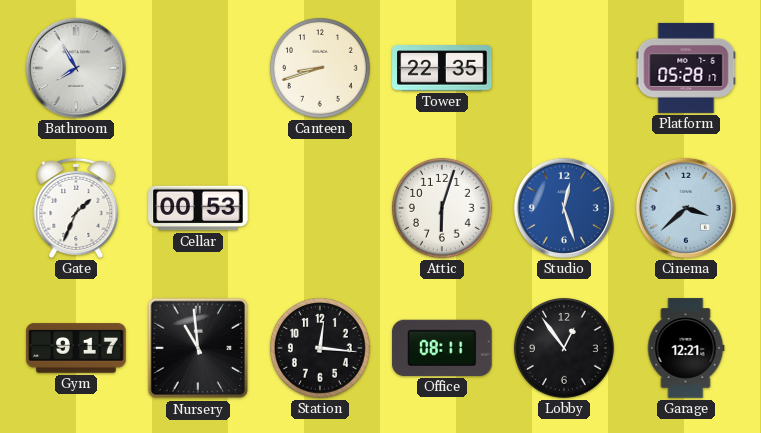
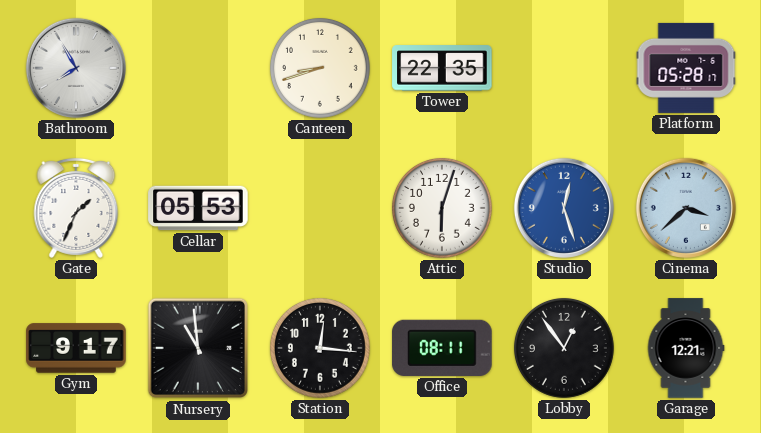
Cellar: 00:53 -> 05:53
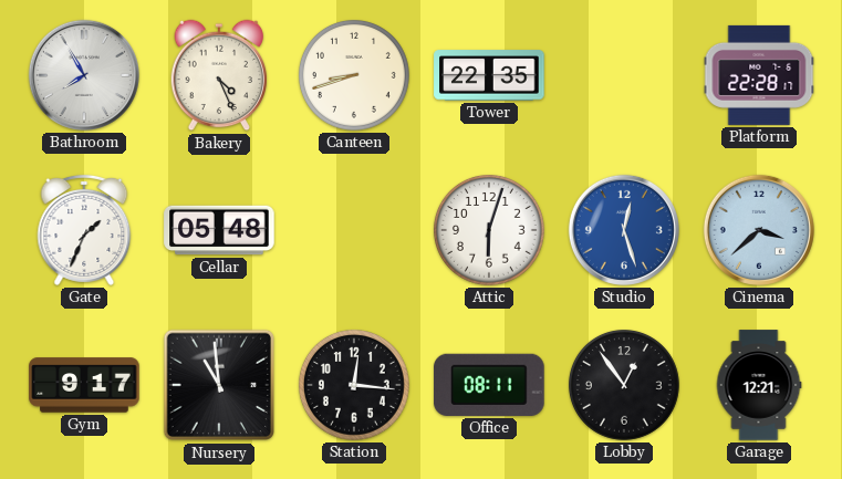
Bakery: none -> 4:26
Platform: 05:28 -> 22:28
Cellar: 05:53 -> 05:48
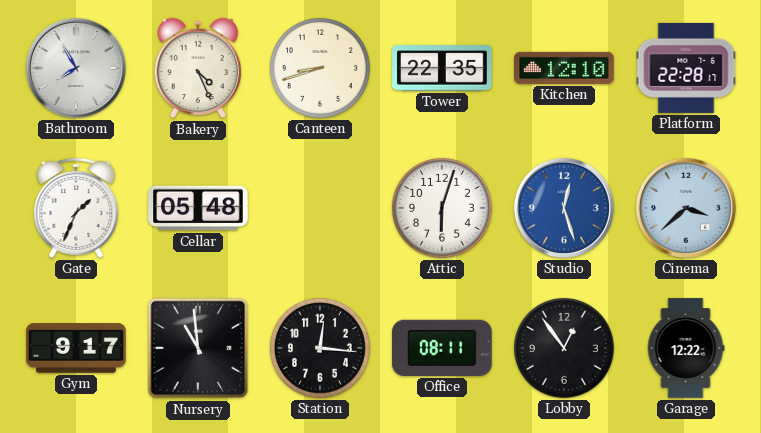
Kitchen: none -> 12:10
Garage: 12:21 -> 12:22
